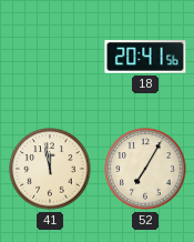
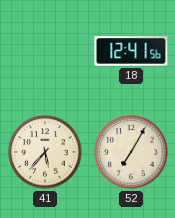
18: 20:41 -> 12:41
41: 11:58 -> 5:37
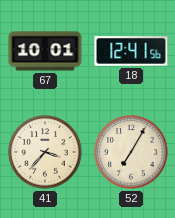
67: none -> 10:01
41: 5:37 -> 3:37
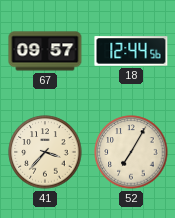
67: 10:01 -> 09:57
18: 12:41 -> 12:44
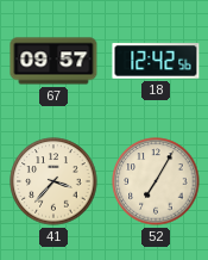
18: 12:44 -> 12:42
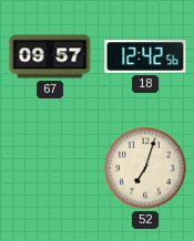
41: 3:37 -> none
52: 7:05 -> 7:03
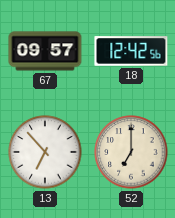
13: none -> 6:53
52: 7:03 -> 7:00
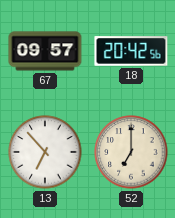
18: 12:42 -> 20:42
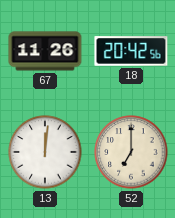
67: 09:57 -> 11:26
13: 6:53 -> 12:01
